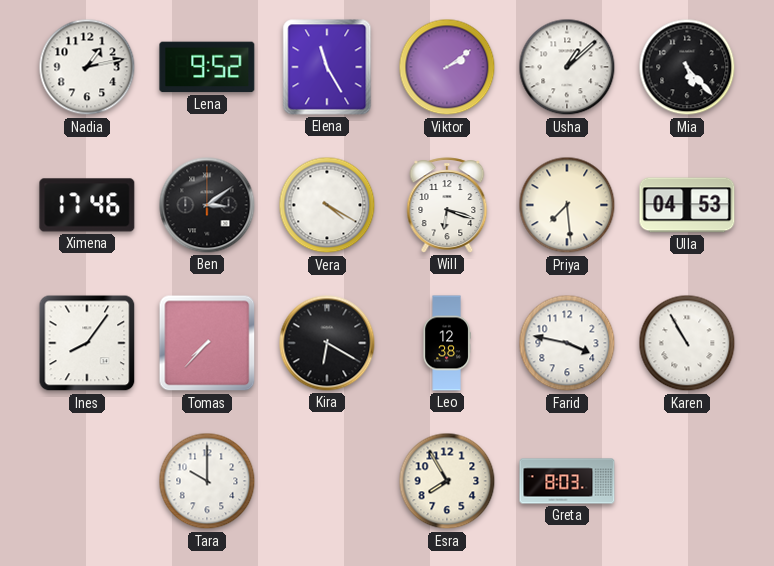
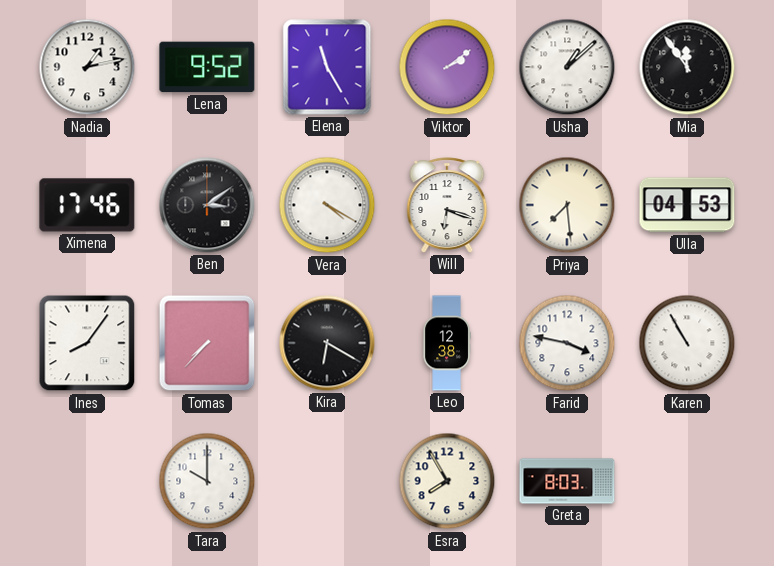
Mia: 5:23 -> 11:54
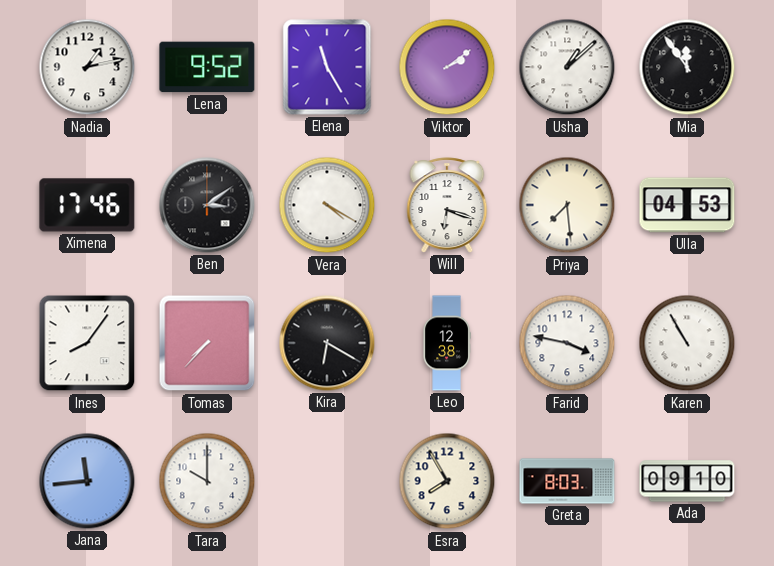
Jana: none -> 11:44
Ada: none -> 09:10
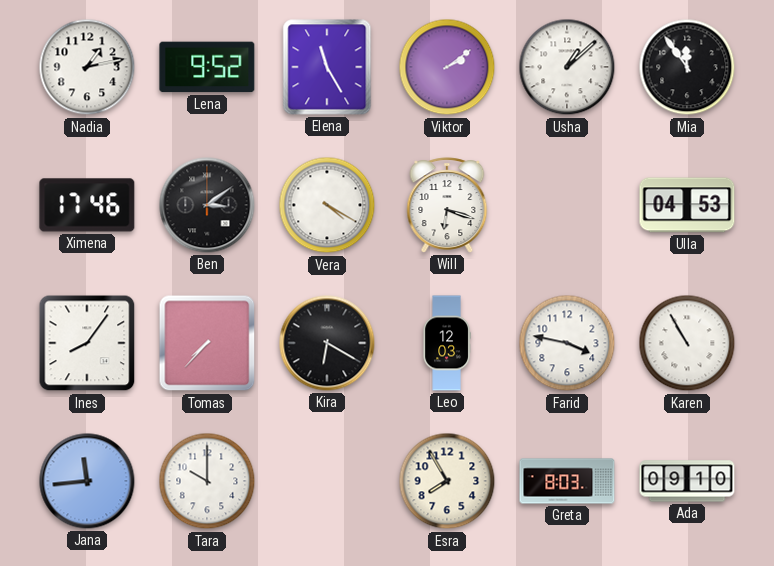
Priya: 7:29 -> none
Leo: 12:38 -> 12:03
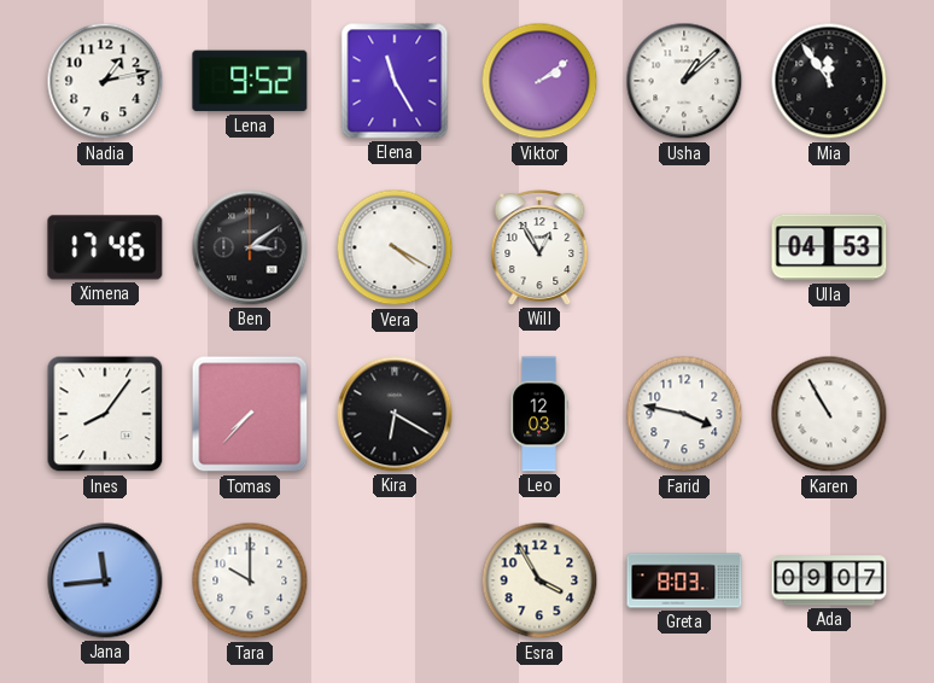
Will: 6:18 -> 12:55
Esra: 7:55 -> 3:55
Ada: 09:10 -> 09:07
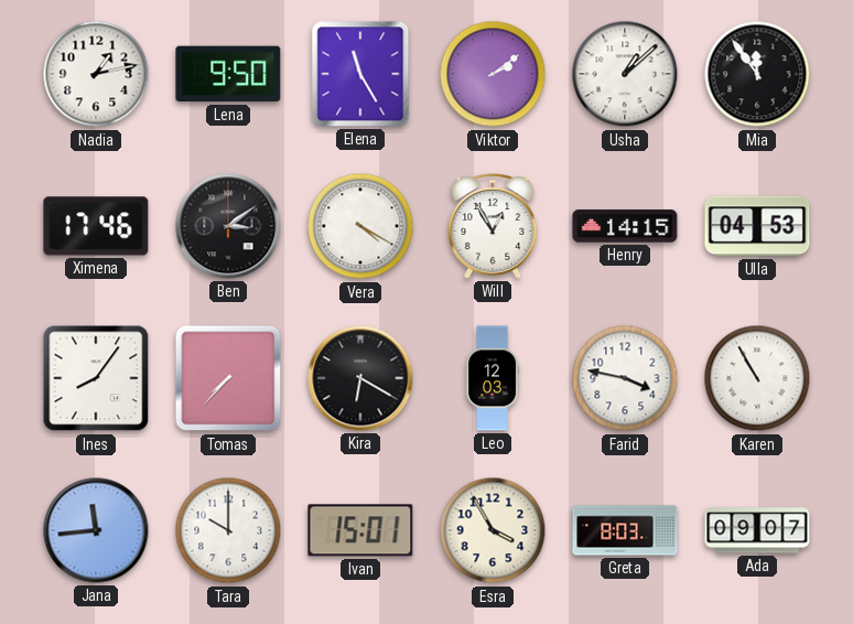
Lena: 9:52 -> 9:50
Henry: none -> 14:15
Ivan: none -> 15:01
